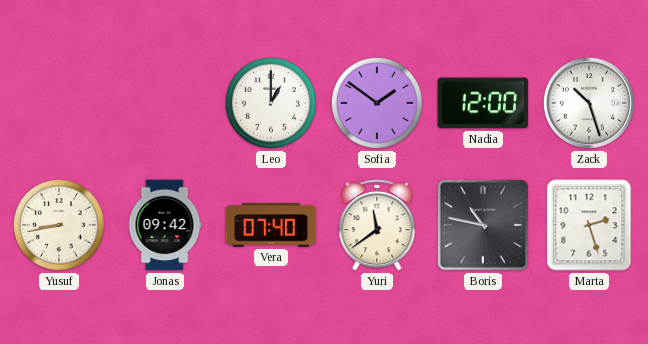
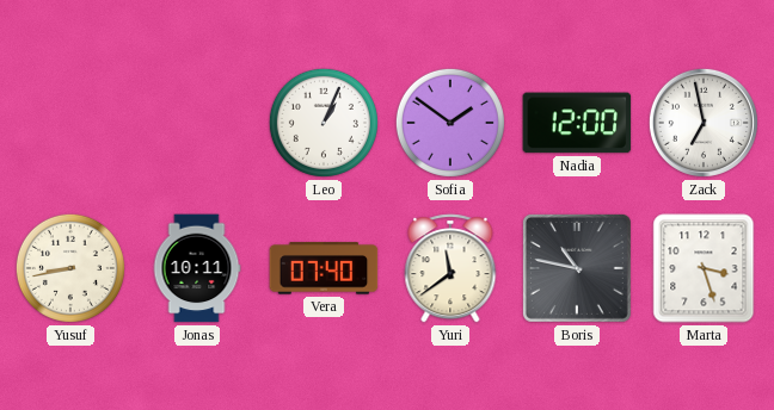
Leo: 1:00 -> 1:04
Zack: 10:27 -> 6:58
Jonas: 09:42 -> 10:11
Marta: 2:27 -> 3:27
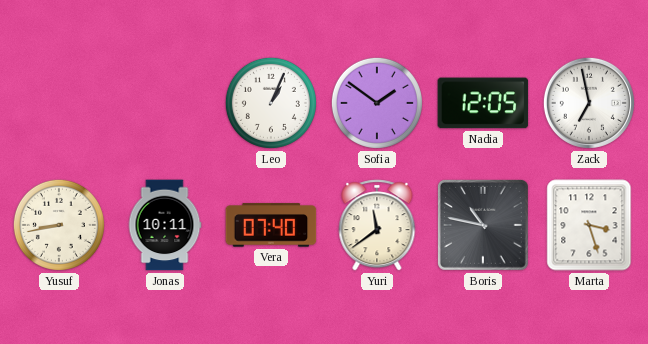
Nadia: 12:00 -> 12:05
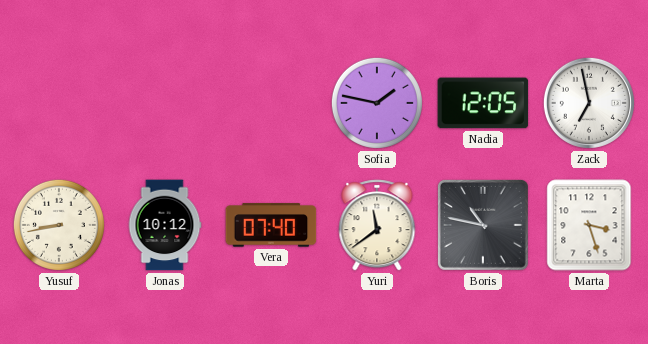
Leo: 1:04 -> none
Sofia: 1:51 -> 1:47
Jonas: 10:11 -> 10:12
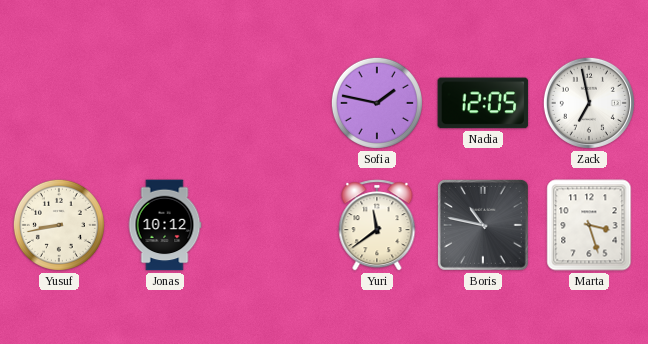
Vera: 07:40 -> none
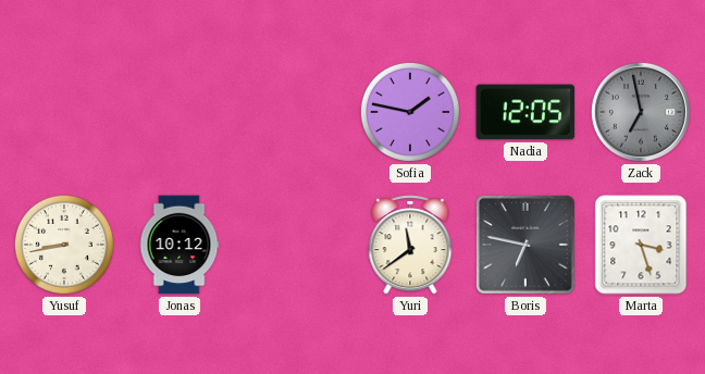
Zack dial: white -> grey
Boris: 10:47 -> 6:47
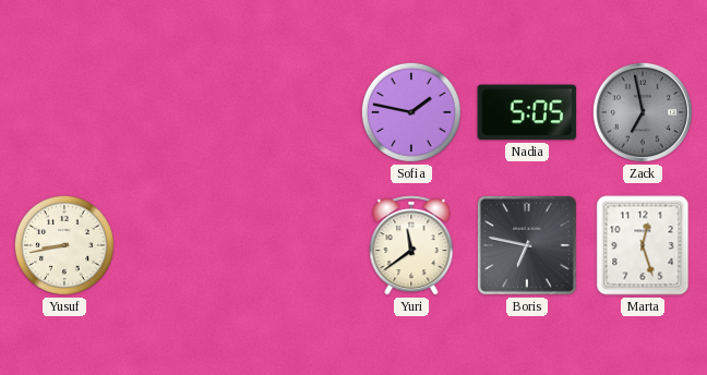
Nadia: 12:05 -> 5:05
Jonas: 10:12 -> none
Marta: 3:27 -> 12:27
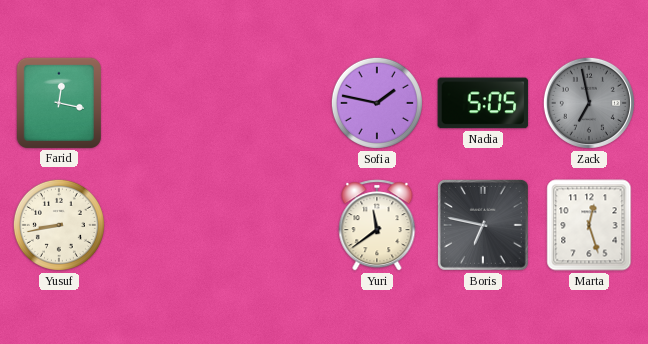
Farid: none -> 12:17
